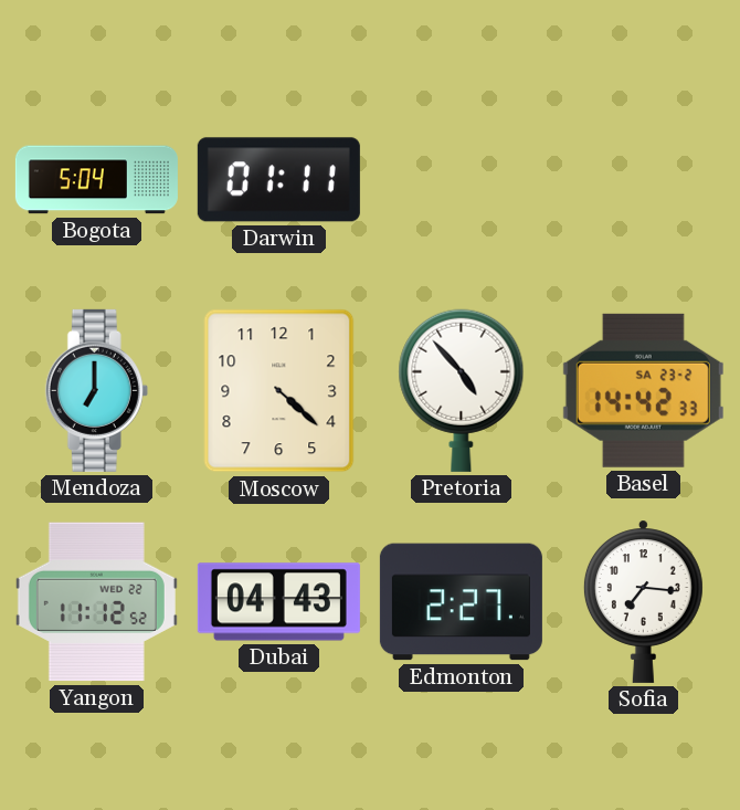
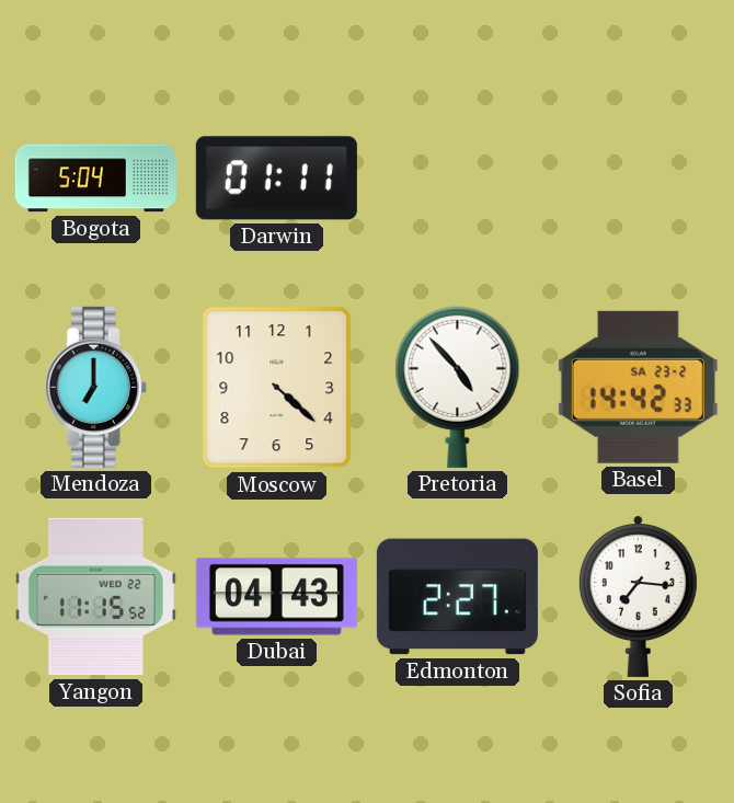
Yangon: 11:12 -> 11:15
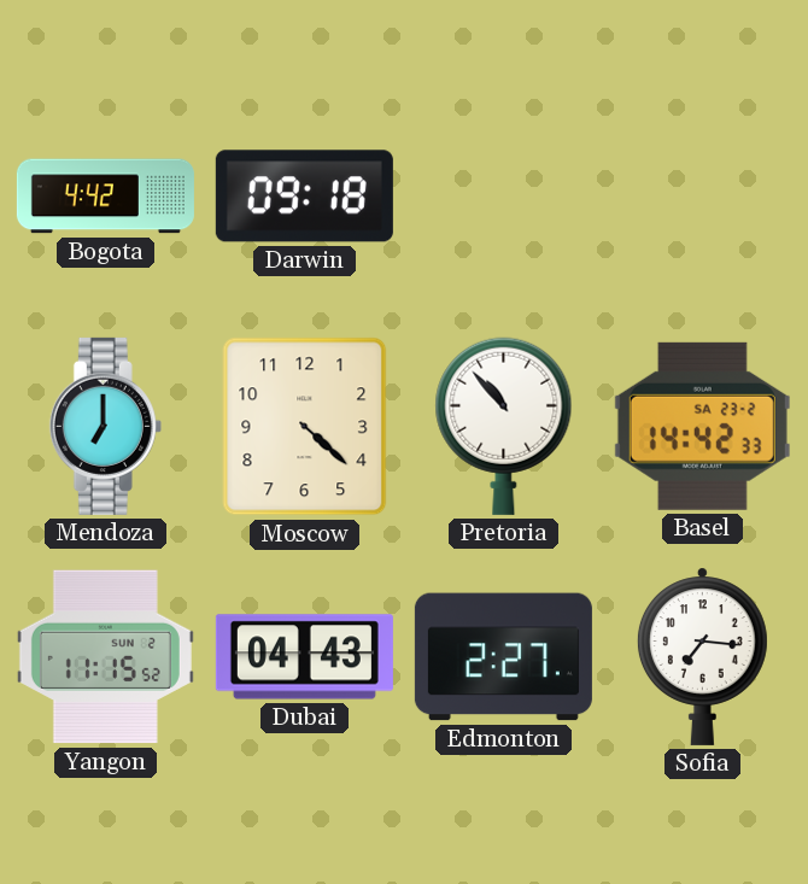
Bogota: 5:04 -> 4:42
Darwin: 01:11 -> 09:18
Pretoria: 4:53 -> 10:53
Yangon date: WED 22 -> SUN 2
